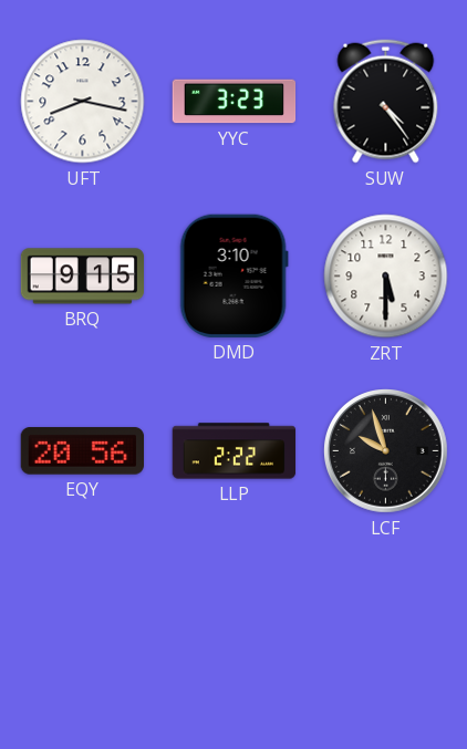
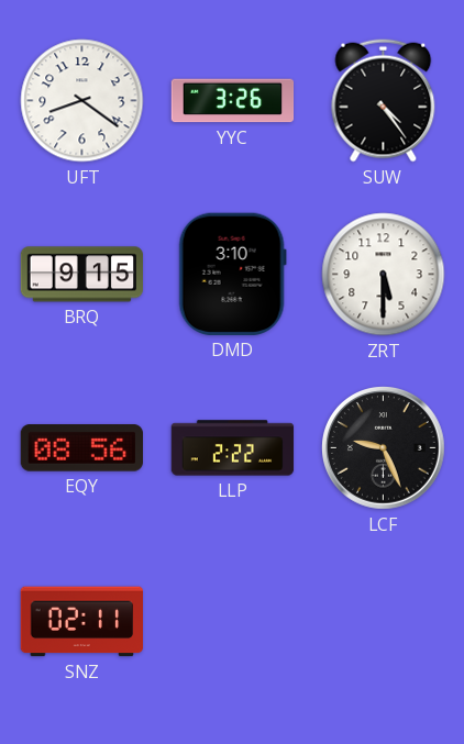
UFT: 8:17 -> 8:21
YYC: 3:23 -> 3:26
EQY: 20:56 -> 08:56
LCF: 9:57 -> 9:26
SNZ: none -> 02:11
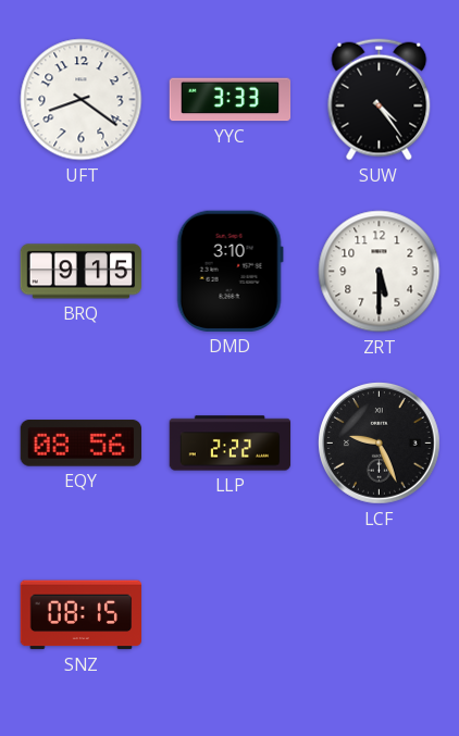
YYC: 3:26 -> 3:33
SNZ: 02:11 -> 08:15
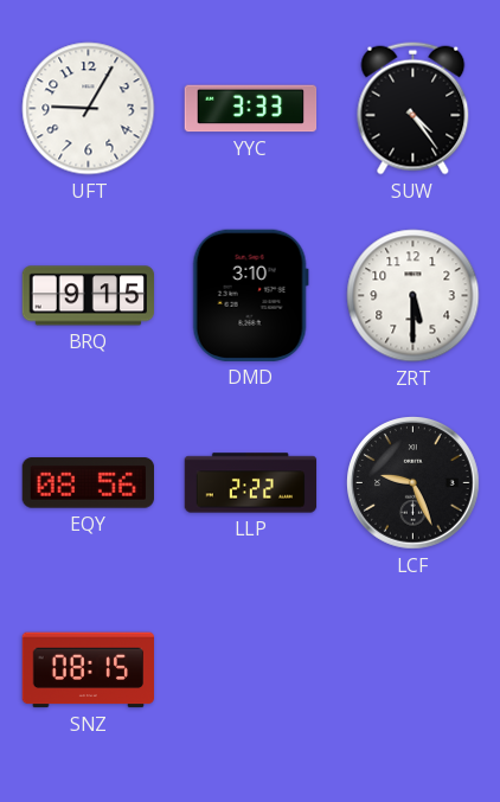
UFT: 8:21 -> 9:05
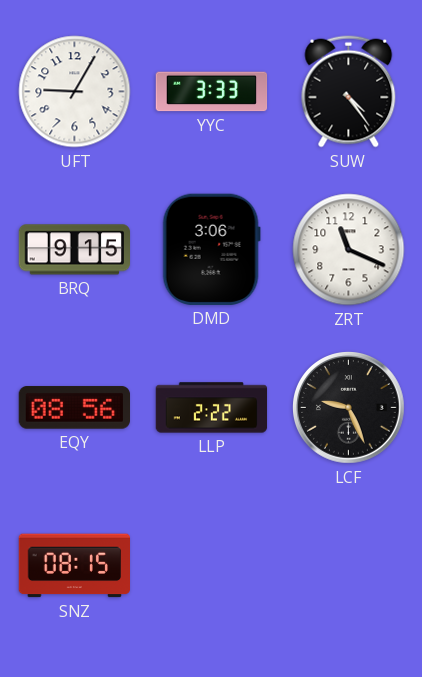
DMD: 3:10 -> 3:06
ZRT: 5:30 -> 11:19
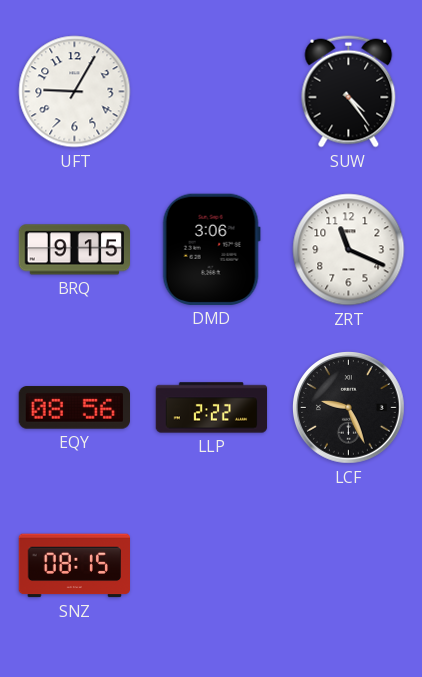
YYC: 3:33 -> none
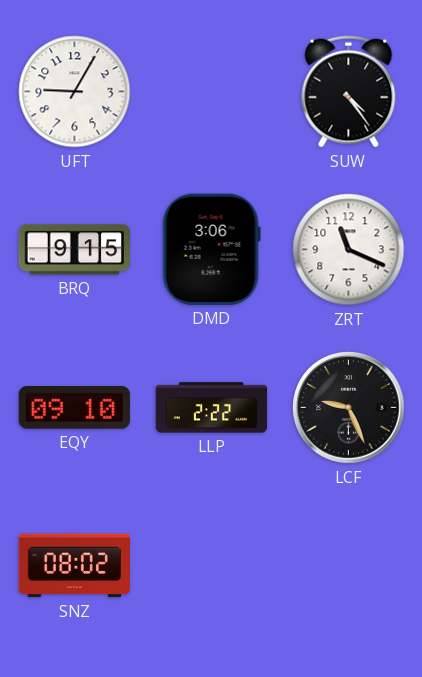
EQY: 08:56 -> 09:10
SNZ: 08:15 -> 08:02
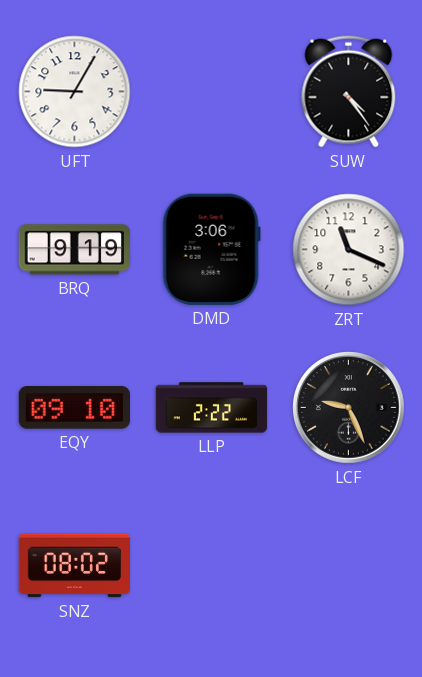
BRQ: 9:15 -> 9:19
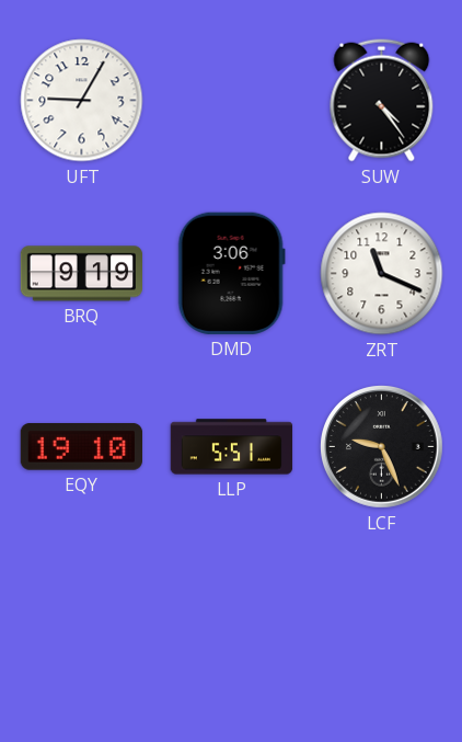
EQY: 09:10 -> 19:10
LLP: 2:22 -> 5:51
SNZ: 08:02 -> none
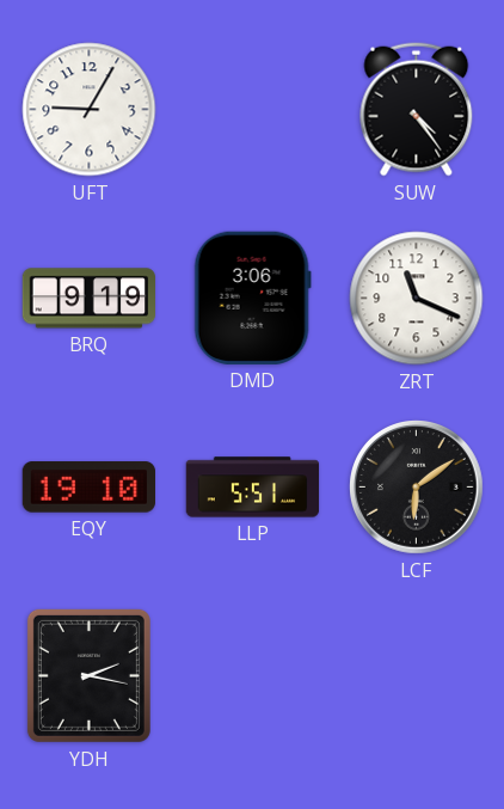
LCF: 9:26 -> 6:09
YDH: none -> 2:17
